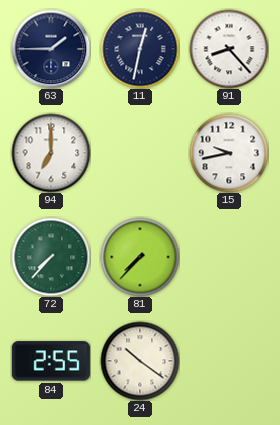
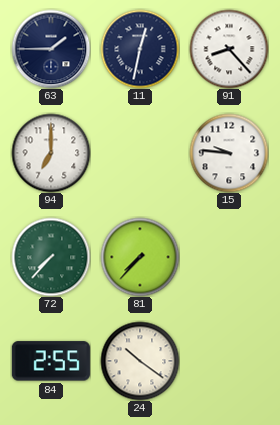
15: 9:43 -> 9:46
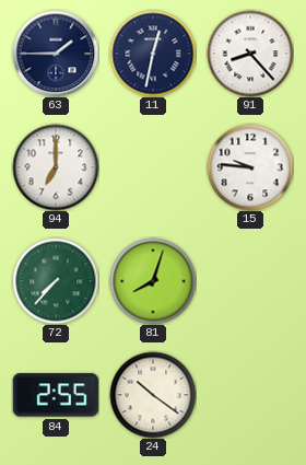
81: 7:37 -> 8:03
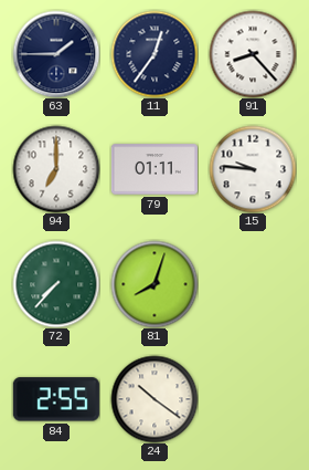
11: 12:32 -> 12:36
79: none -> 01:11
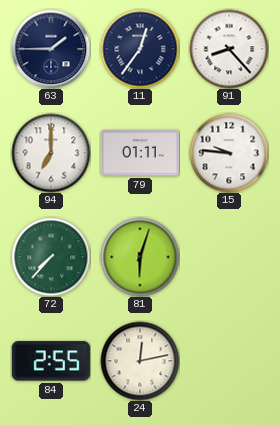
81: 8:03 -> 6:03
24: 10:21 -> 12:13
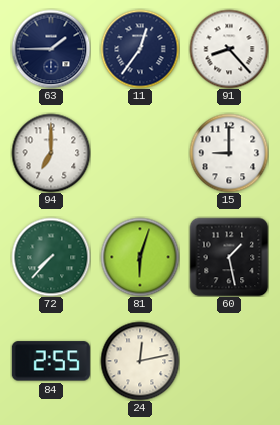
79: 01:11 -> none
15: 9:46 -> 9:00
60: none -> 1:28
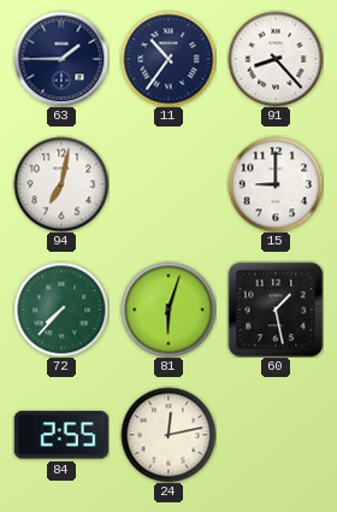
11: 12:36 -> 10:36
94: 7:00 -> 7:02
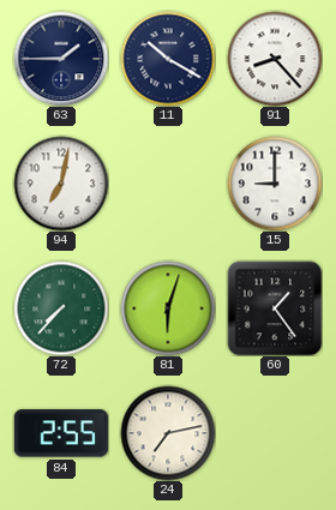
11: 10:36 -> 10:20
60: 1:28 -> 1:24
24: 12:13 -> 7:13
